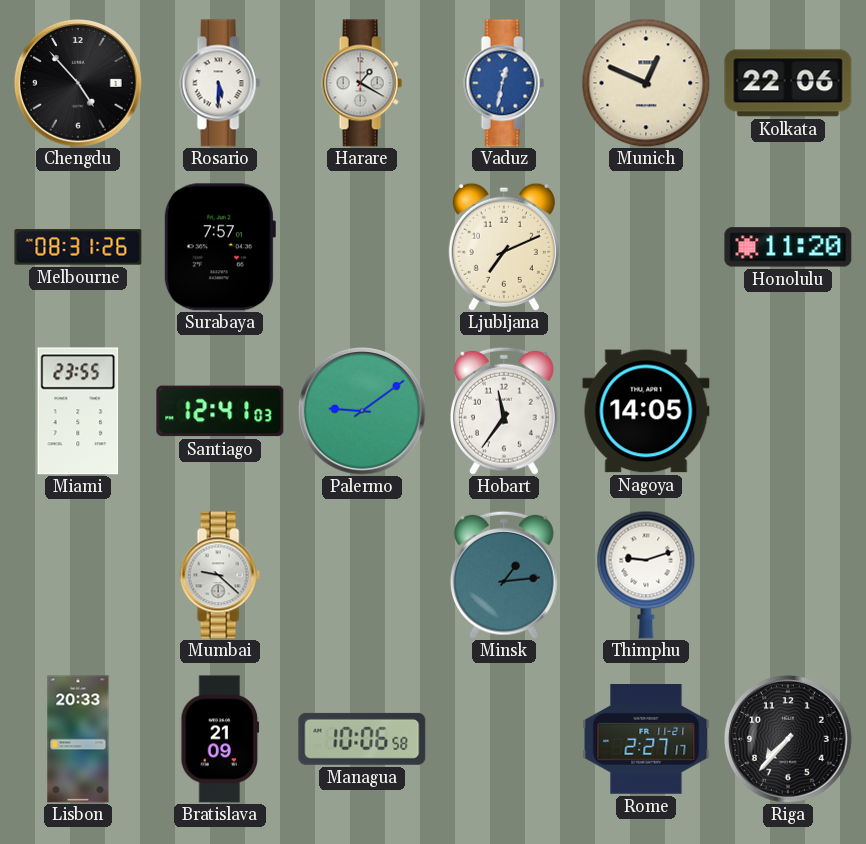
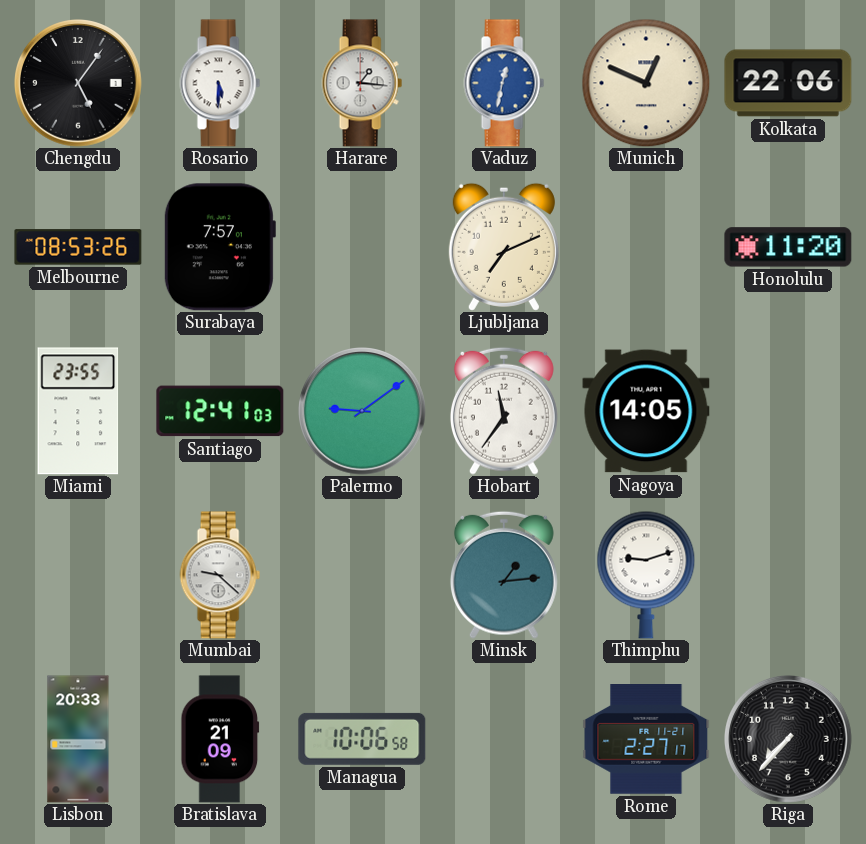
Chengdu: 4:53 -> 5:06
Harare: 1:20 -> 1:16
Melbourne: 08:31 -> 08:53
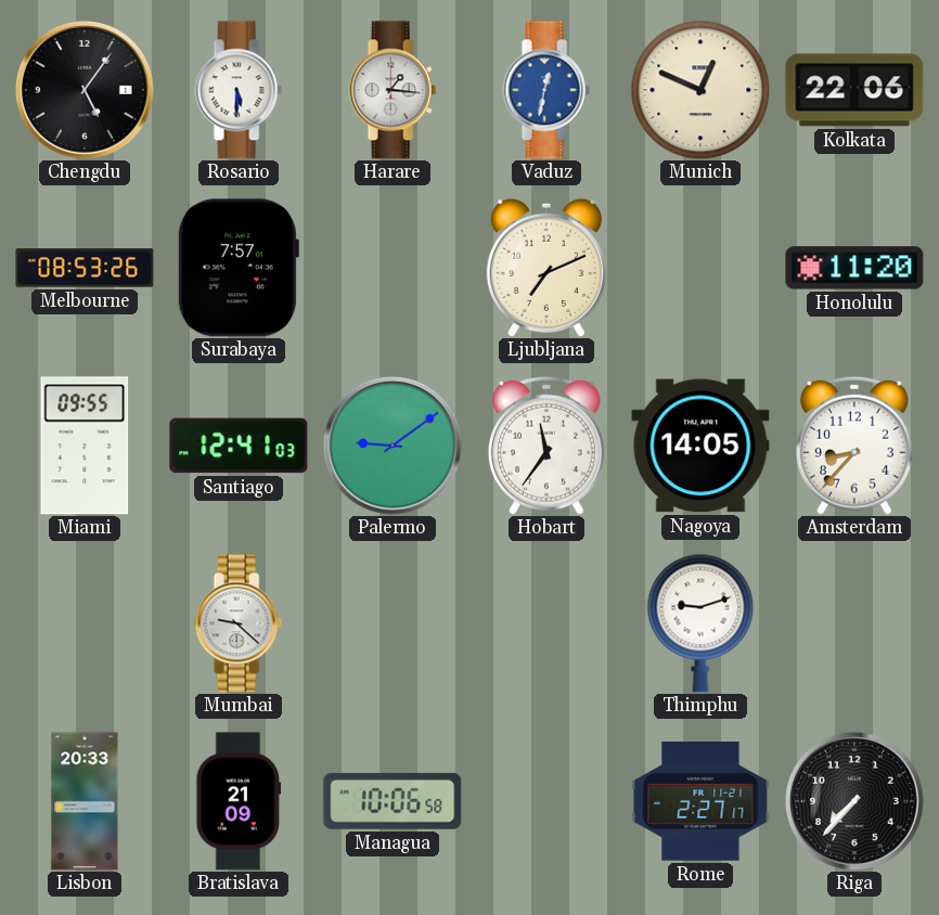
Miami: 23:55 -> 09:55
Amsterdam: none -> 8:37
Minsk: 1:14 -> none
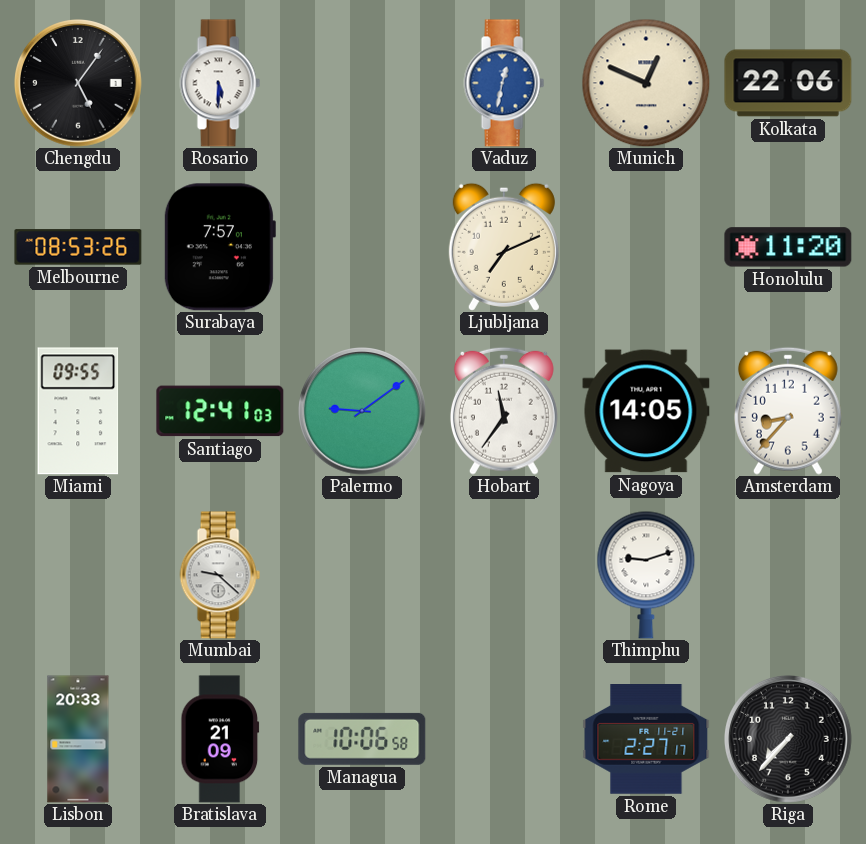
Harare: 1:16 -> none
